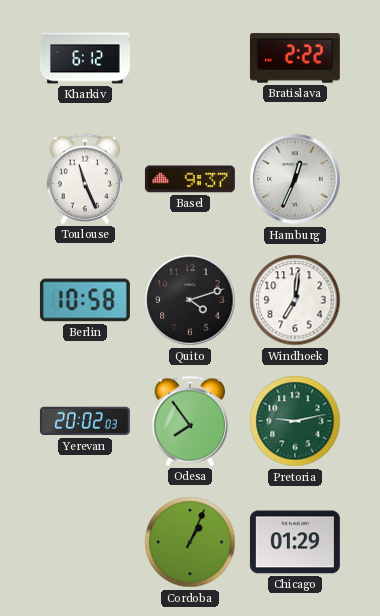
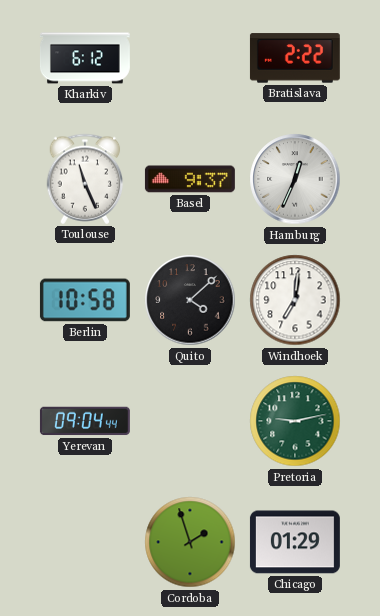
Quito: 4:12 -> 4:08
Yerevan: 20:02 -> 09:04
Odesa: 7:54 -> none
Cordoba: 1:04 -> 1:57
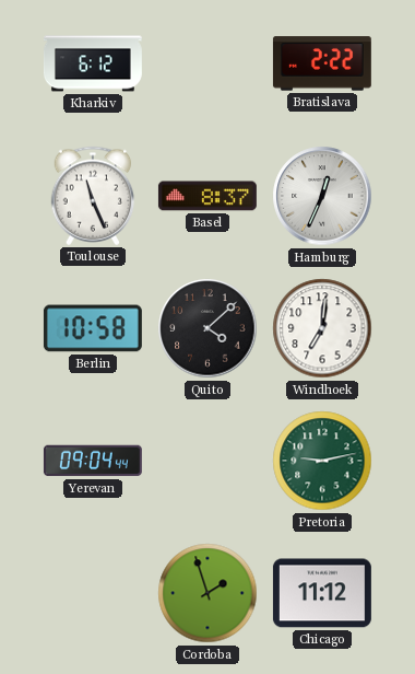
Basel: 9:37 -> 8:37
Chicago: 01:29 -> 11:12
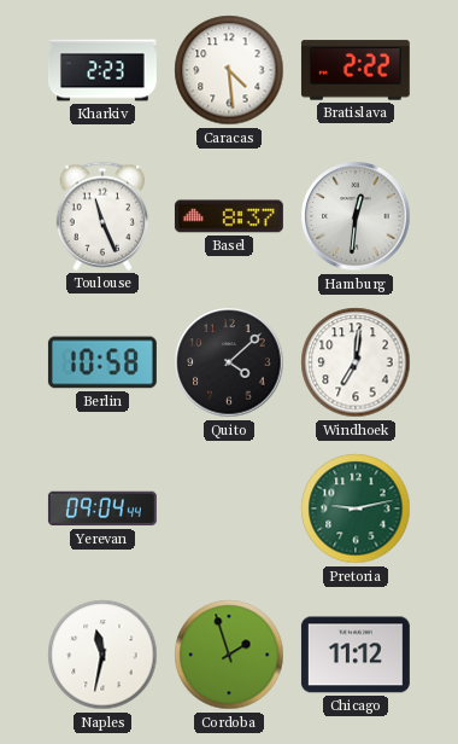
Kharkiv: 6:12 -> 2:23
Caracas: none -> 4:29
Hamburg: 12:34 -> 12:31
Naples: none -> 11:32
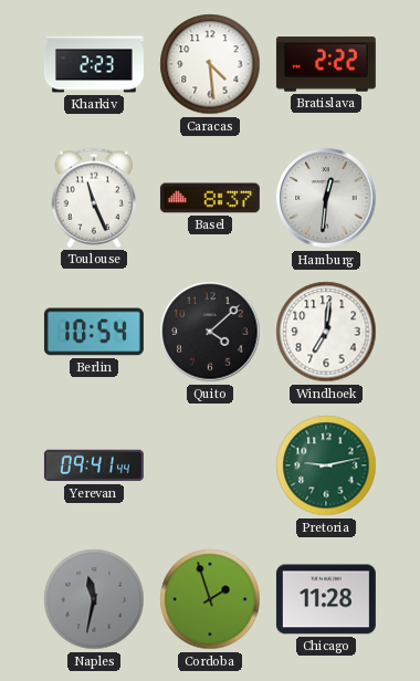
Berlin: 10:58 -> 10:54
Yerevan: 09:04 -> 09:41
Naples dial: white -> grey
Chicago: 11:12 -> 11:28
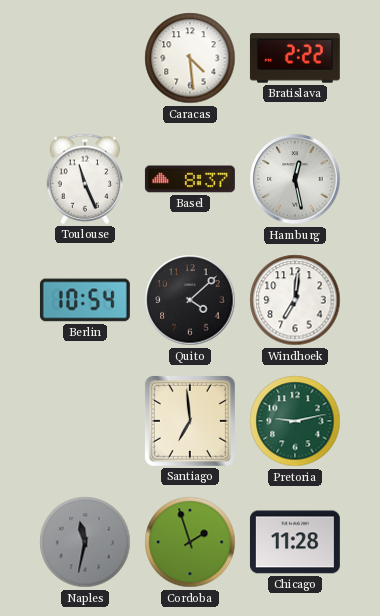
Kharkiv: 2:23 -> none
Hamburg: 12:31 -> 12:28
Yerevan: 09:41 -> none
Santiago: none -> 6:59
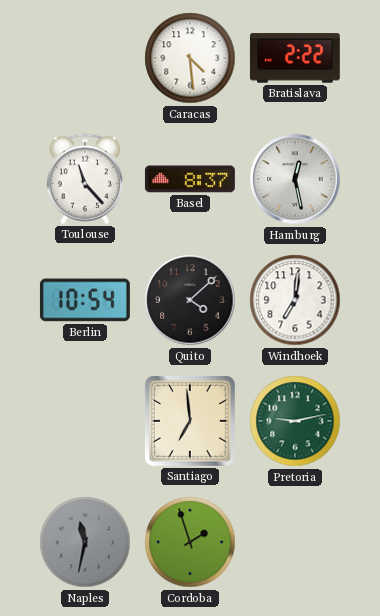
Toulouse: 11:26 -> 11:23
Chicago: 11:28 -> none
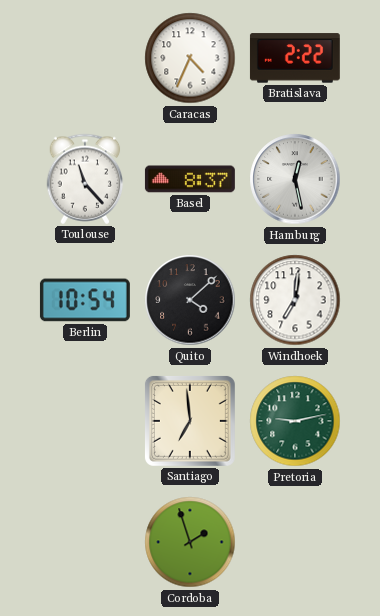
Caracas: 4:29 -> 4:34
Naples: 11:32 -> none
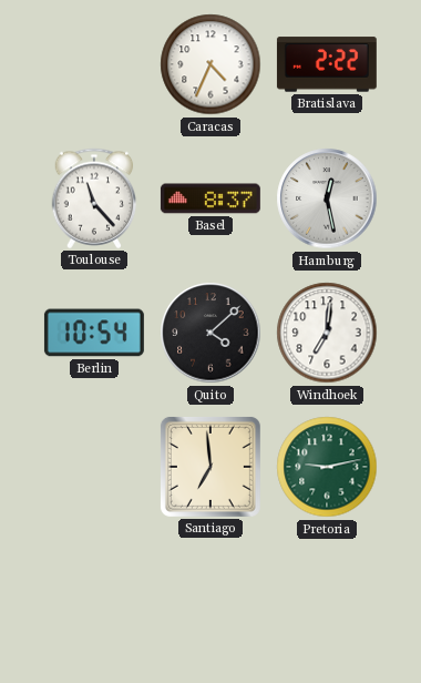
Cordoba: 1:57 -> none
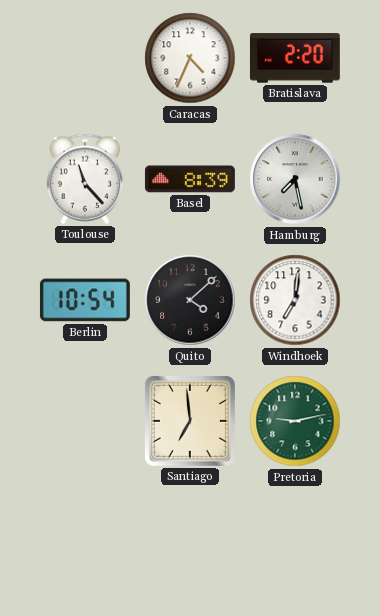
Bratislava: 2:22 -> 2:20
Basel: 8:37 -> 8:39
Hamburg: 12:28 -> 7:28
